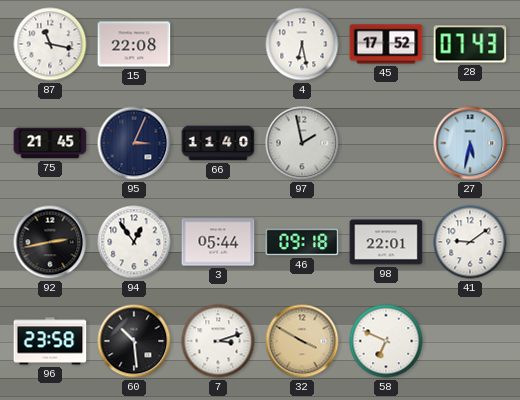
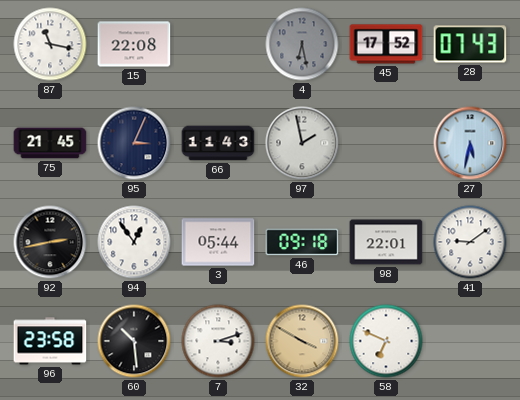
4 dial: white -> grey
66: 11:40 -> 11:43
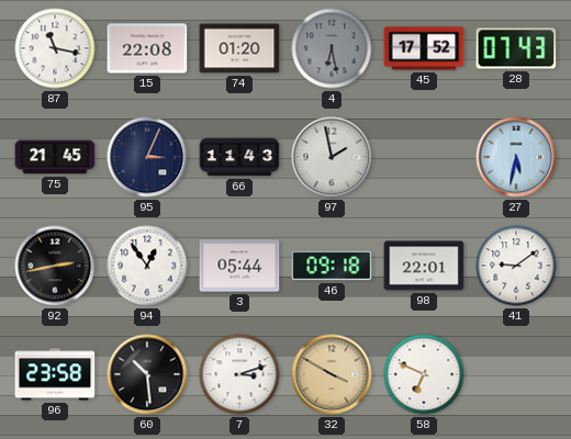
74: none -> 01:20
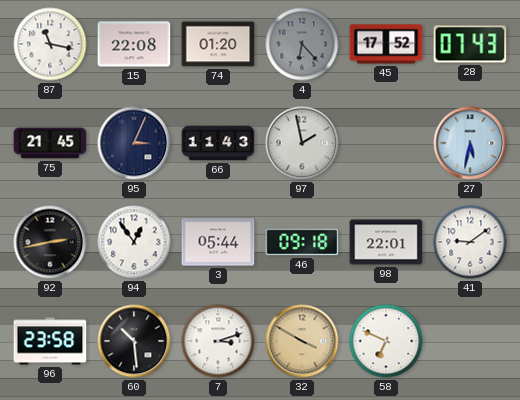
4: 6:28 -> 6:23
